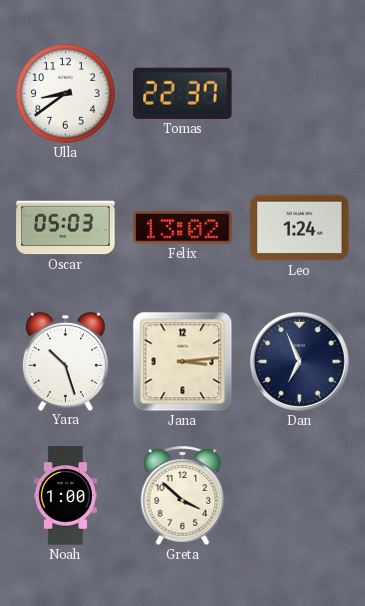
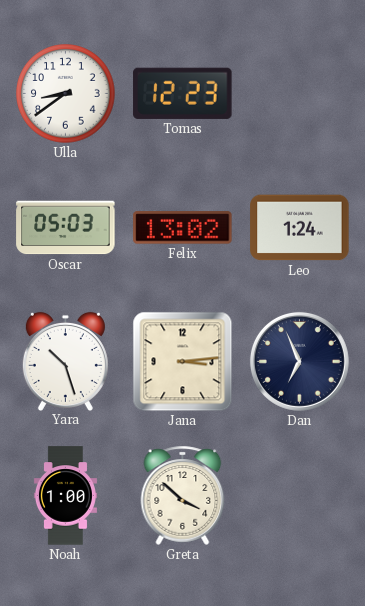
Tomas: 22:37 -> 12:23
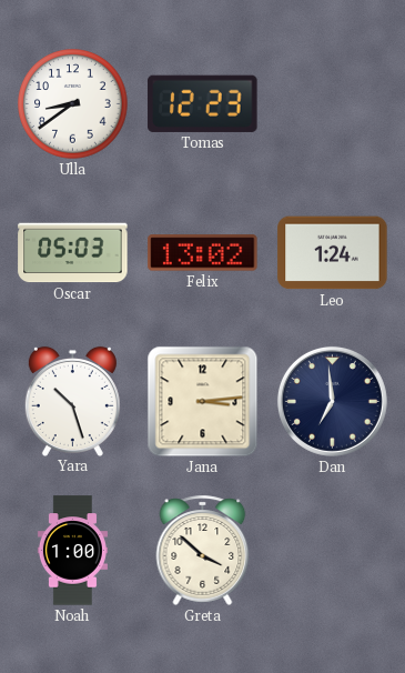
Dan: 6:56 -> 6:59
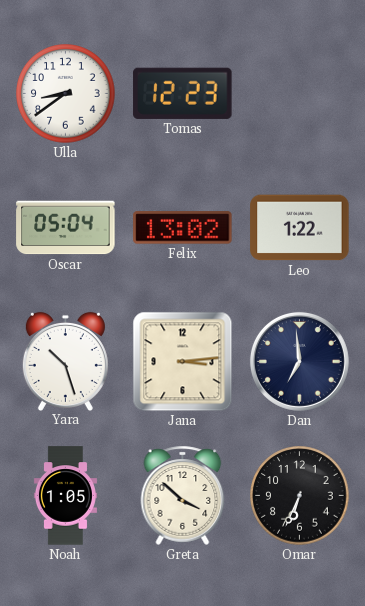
Oscar: 05:03 -> 05:04
Leo: 1:24 -> 1:22
Noah: 1:00 -> 1:05
Omar: none -> 6:34
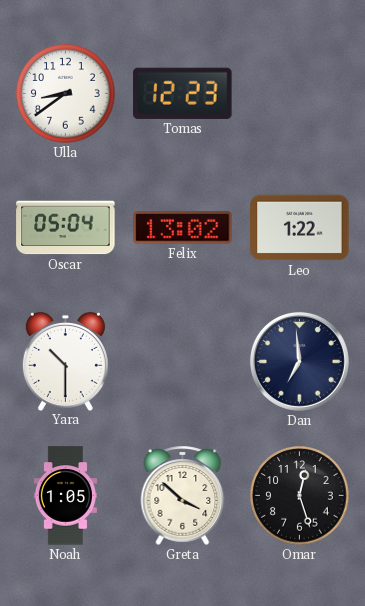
Yara: 10:27 -> 10:30
Jana: 3:14 -> none
Omar: 6:34 -> 12:27
